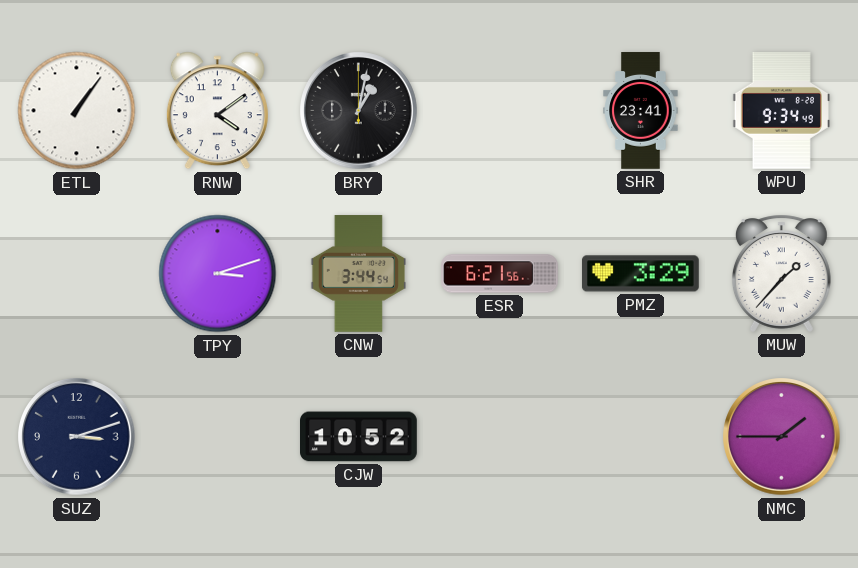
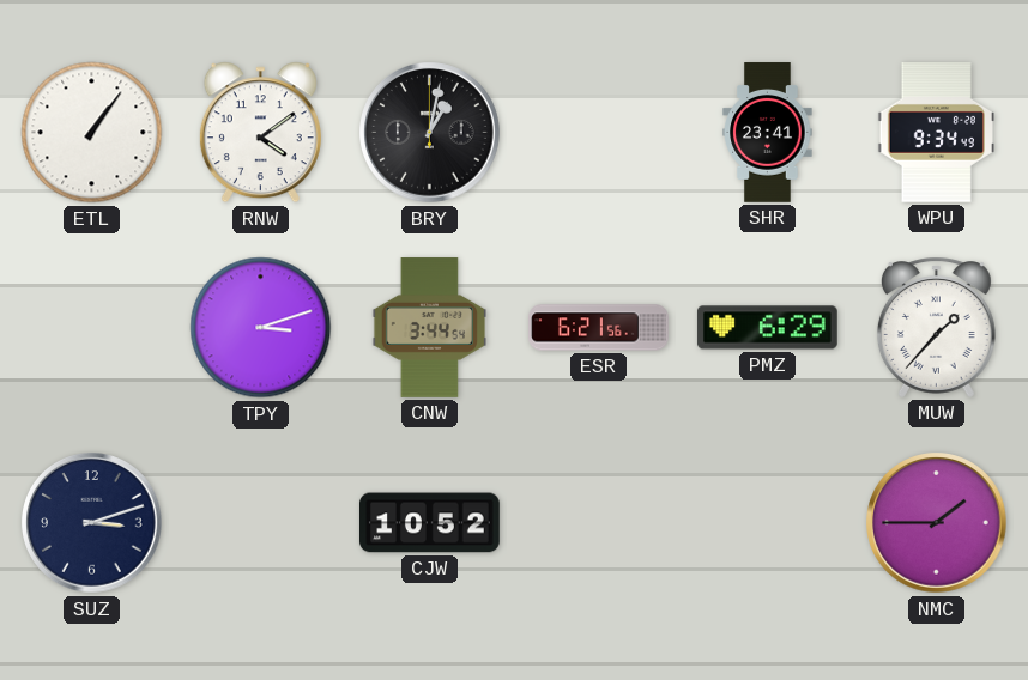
PMZ: 3:29 -> 6:29
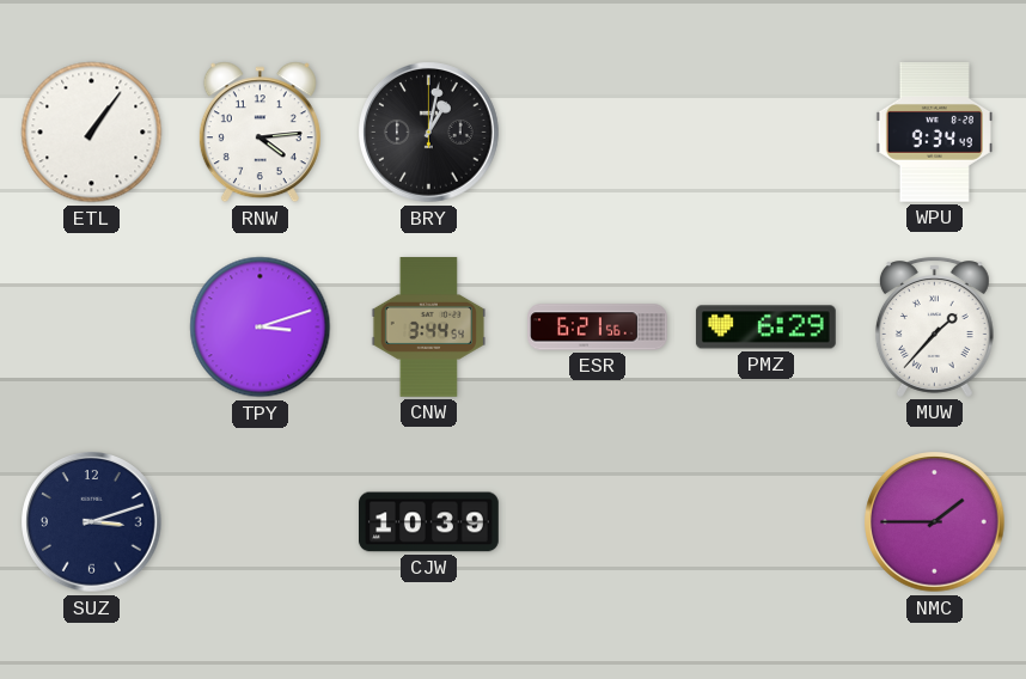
RNW: 4:09 -> 4:14
SHR: 23:41 -> none
CJW: 10:52 -> 10:39
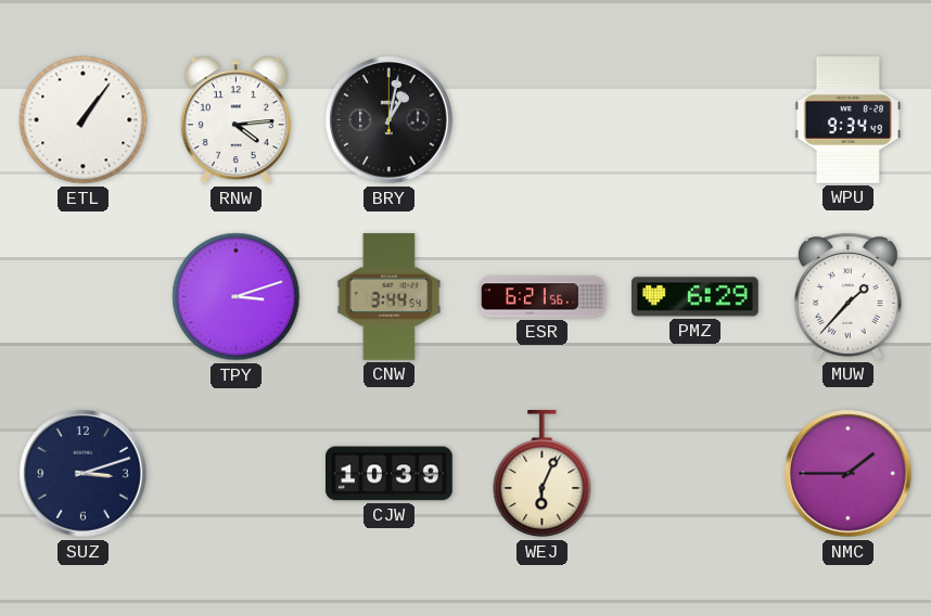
WEJ: none -> 6:04
